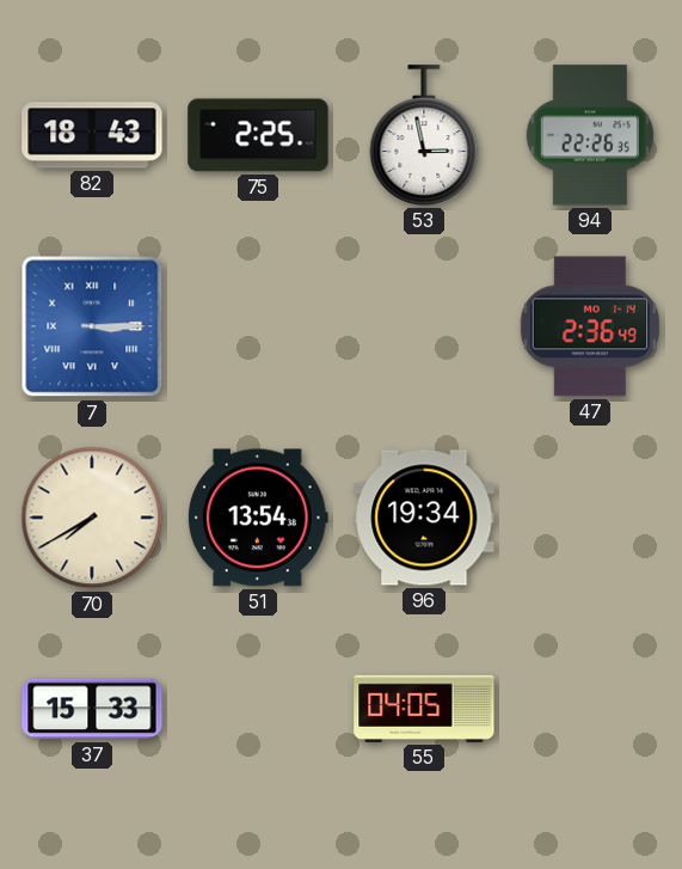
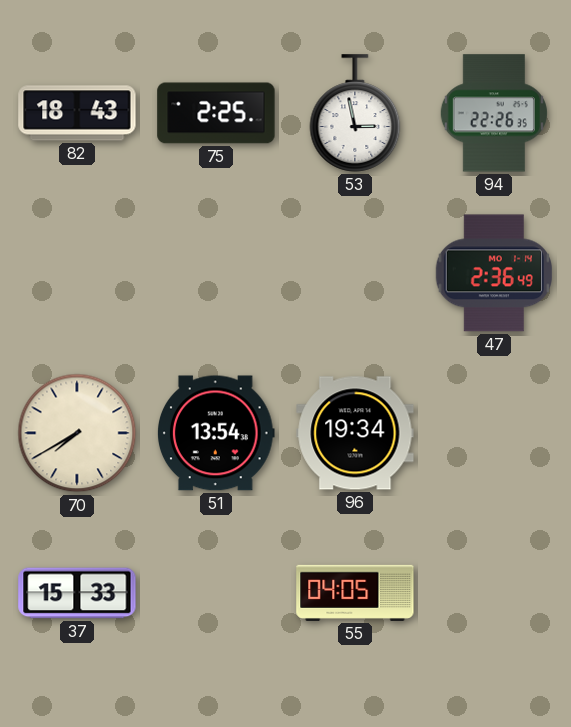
7: 3:15 -> none
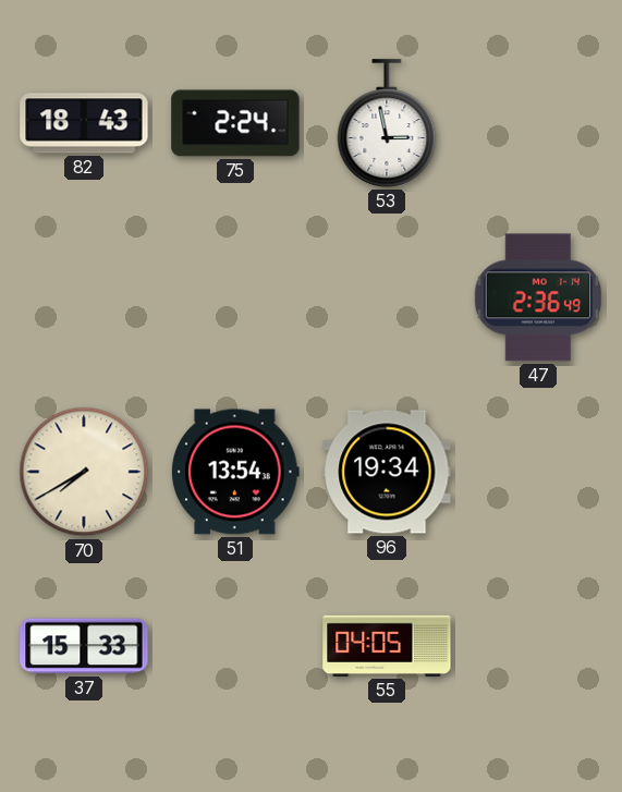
75: 2:25 -> 2:24
94: 22:26 -> none
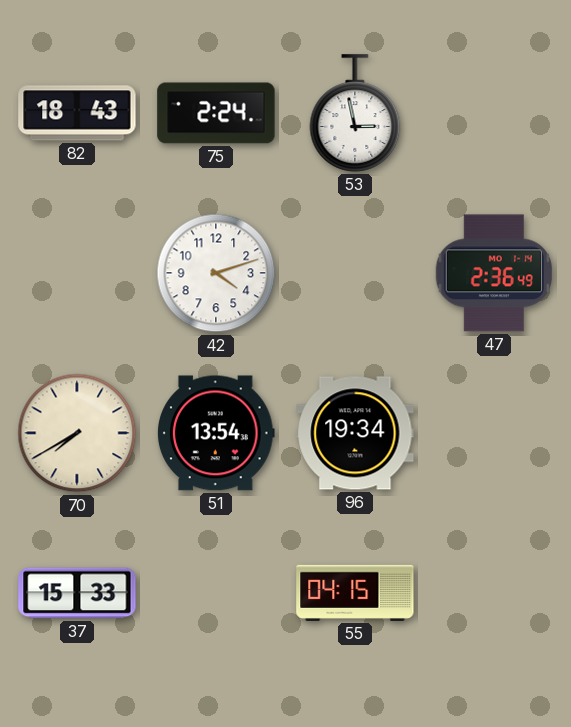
42: none -> 4:12
55: 04:05 -> 04:15
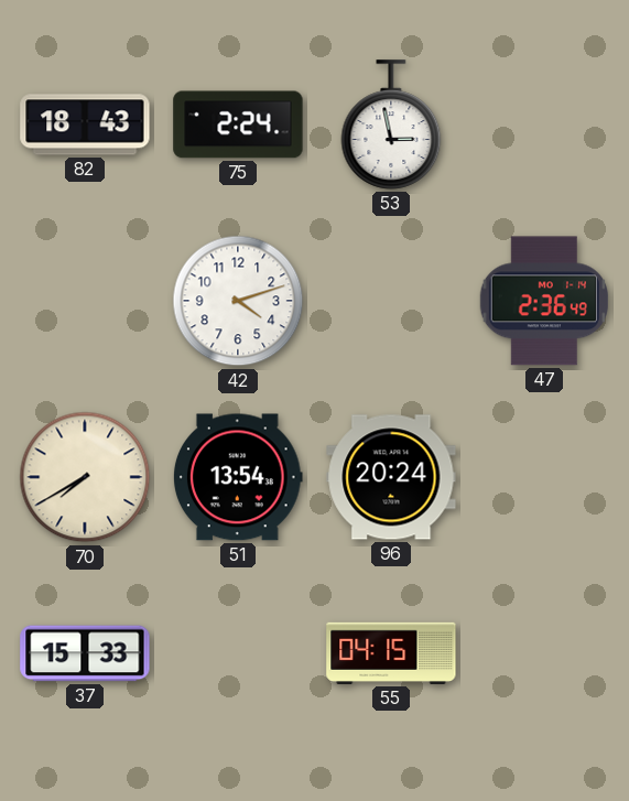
96: 19:34 -> 20:24
